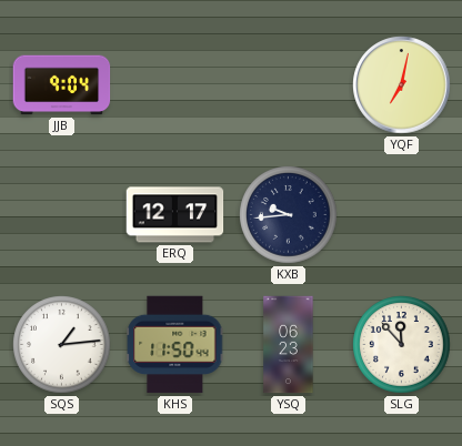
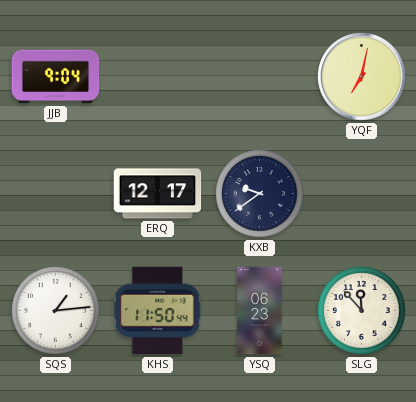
KXB: 9:44 -> 9:39
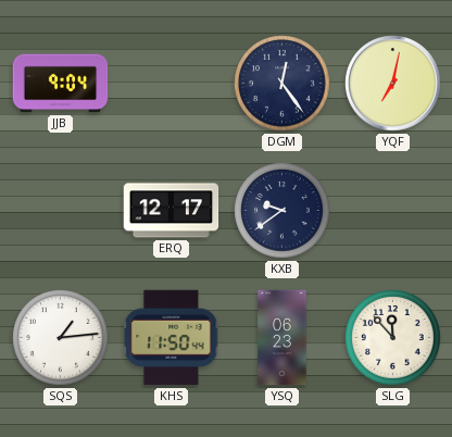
DGM: none -> 12:24
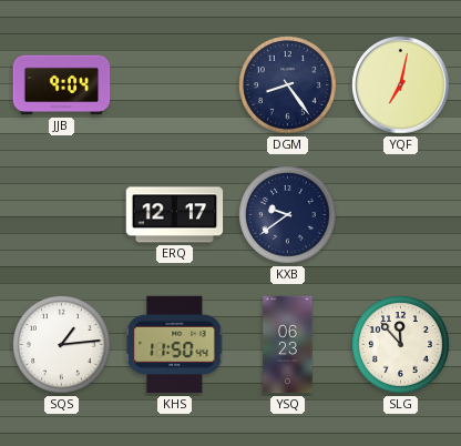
DGM: 12:24 -> 8:24
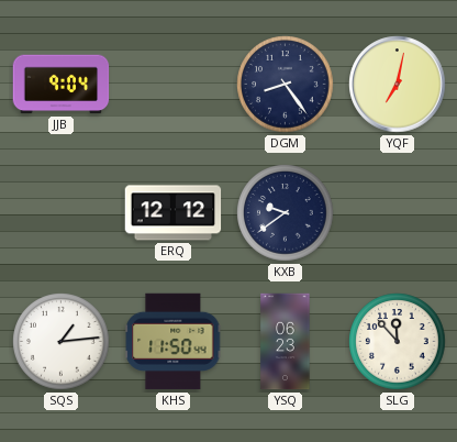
ERQ: 12:17 -> 12:12
